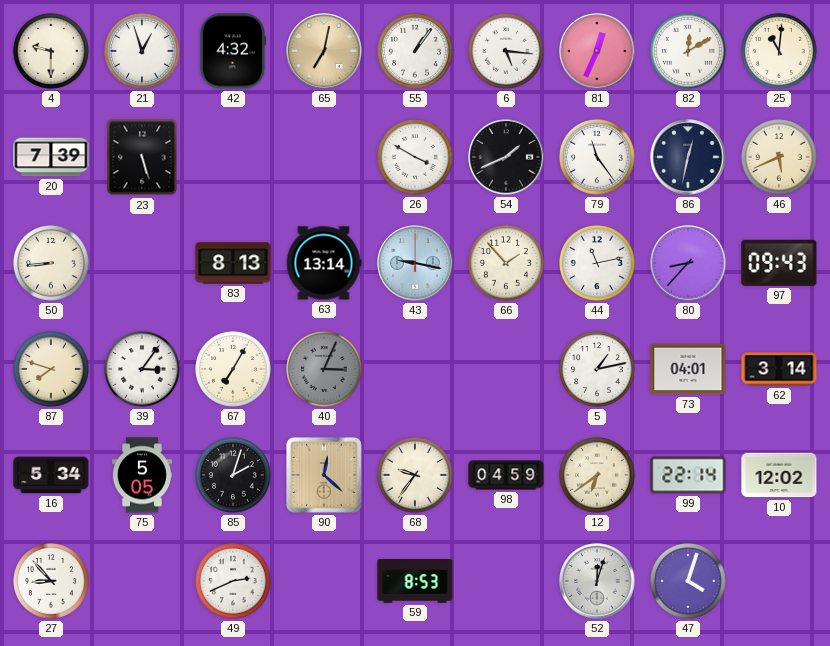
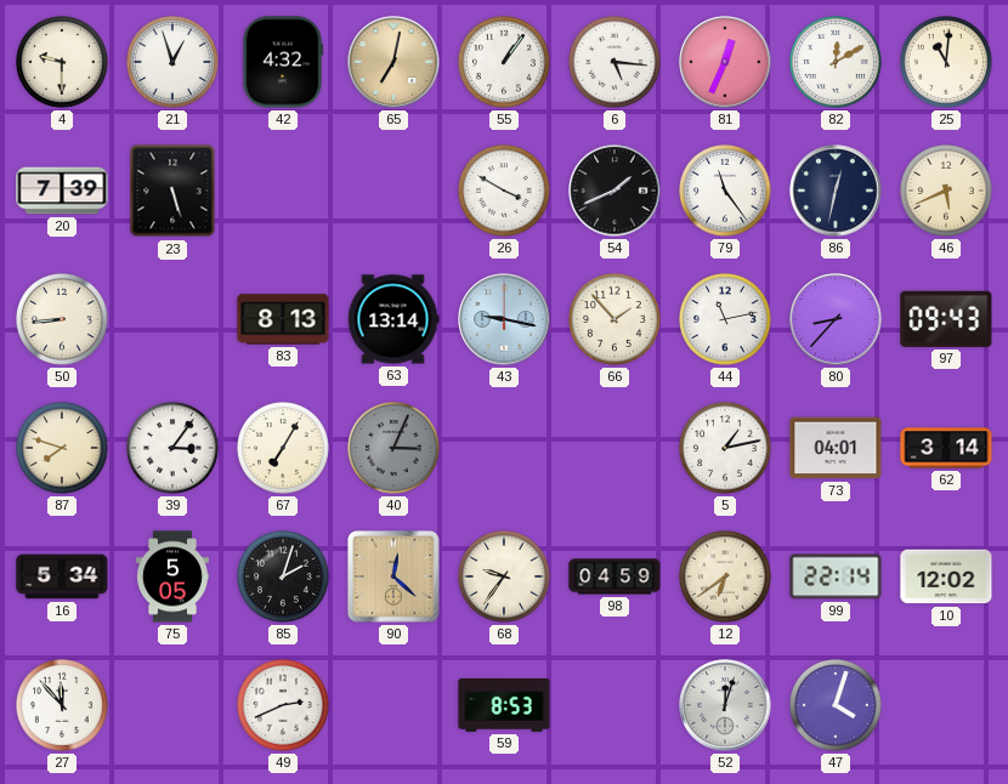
27: 8:53 -> 11:53
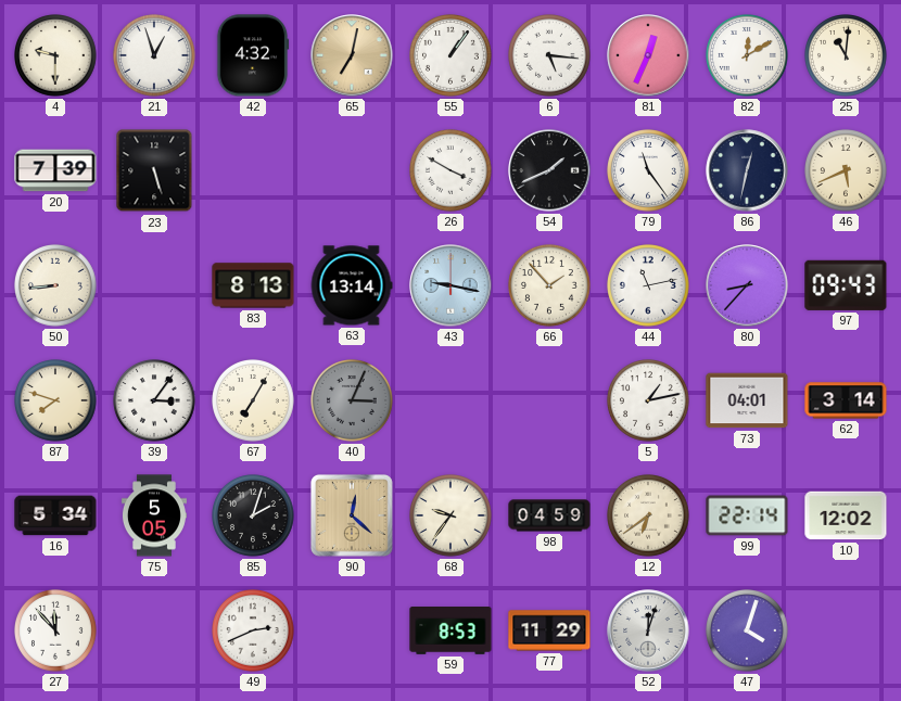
77: none -> 11:29
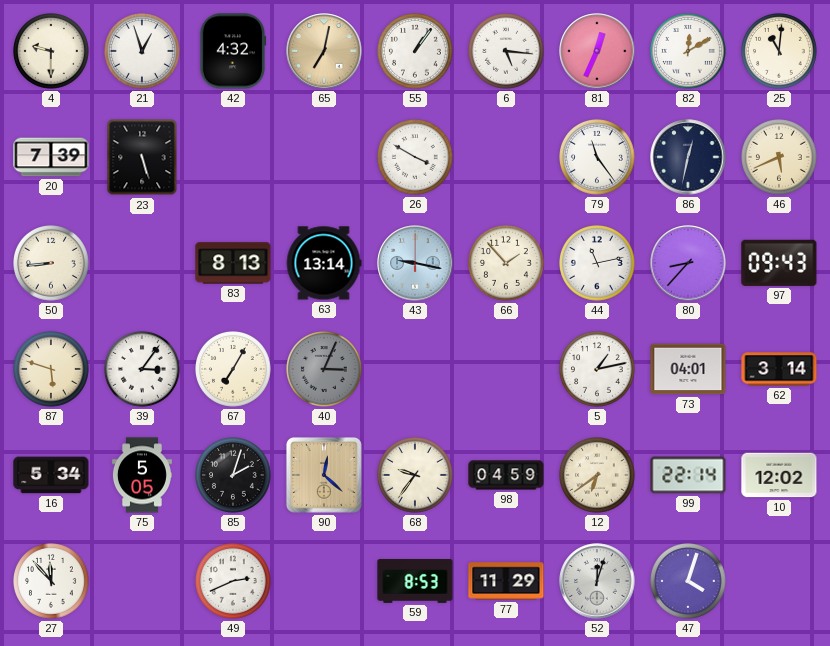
54: 1:41 -> none
87: 7:48 -> 5:48
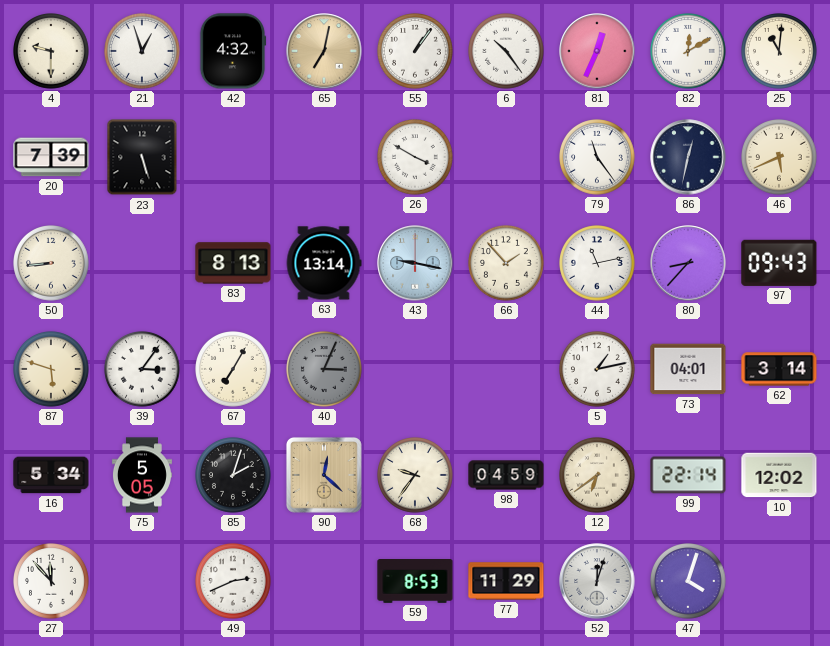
6: 5:16 -> 10:24
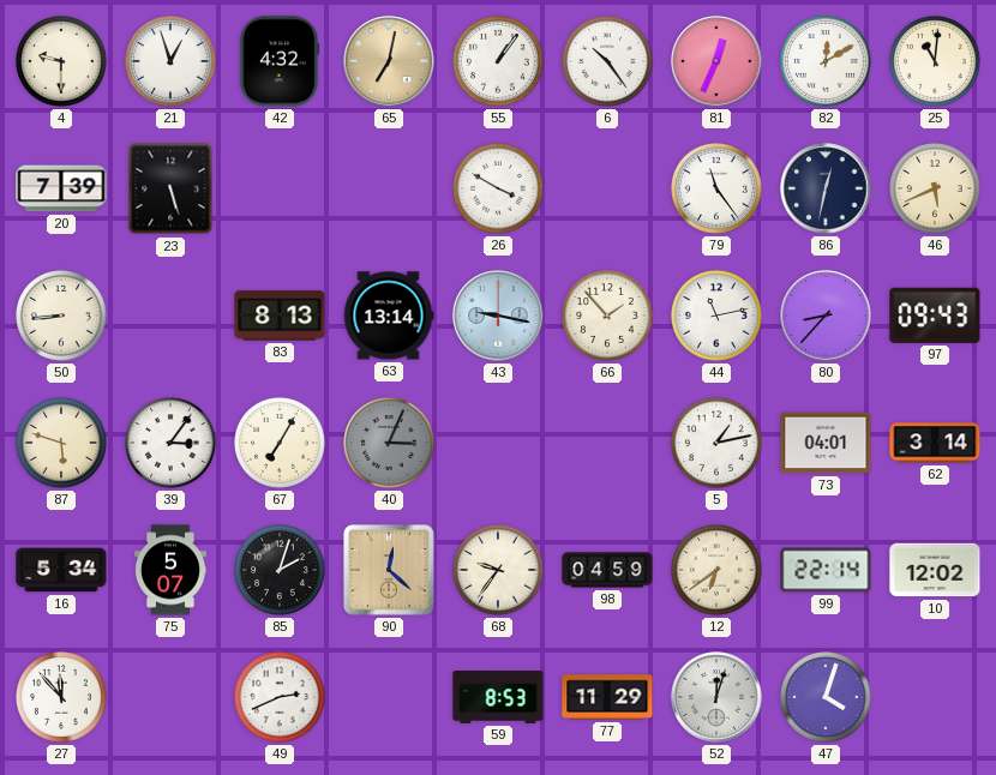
75: 5:05 -> 5:07
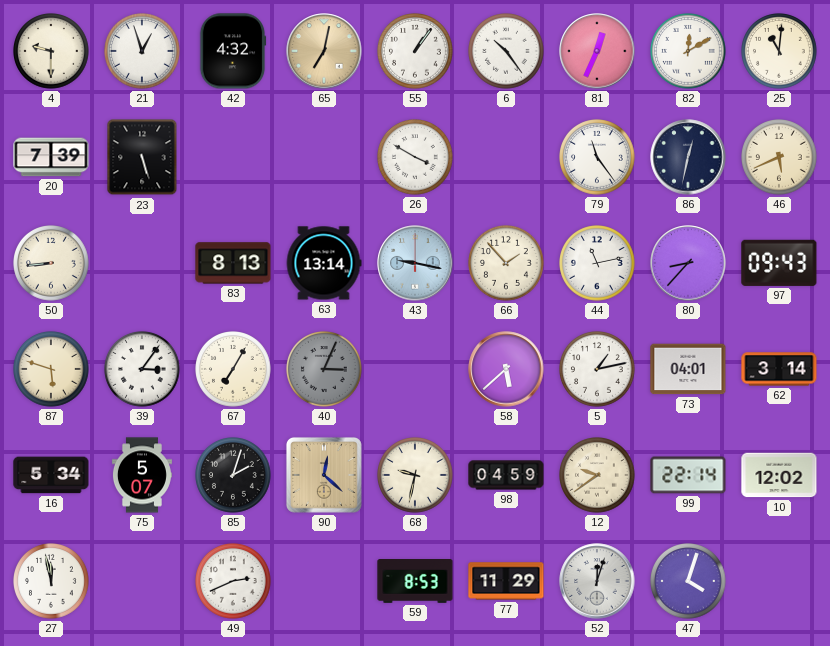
58: none -> 5:38
68: 9:36 -> 9:32
12: 6:39 -> 9:39
27: 11:53 -> 11:58
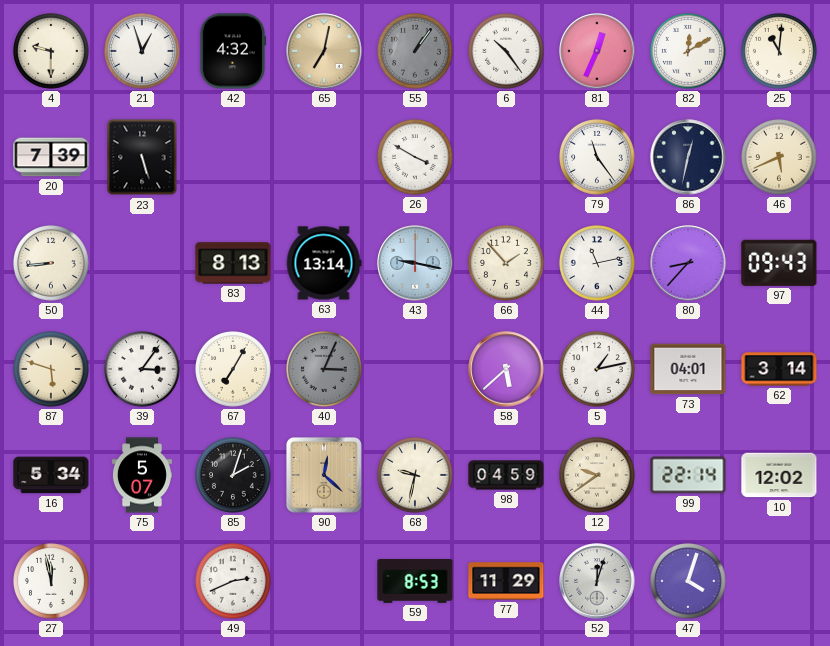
55 dial: white -> grey
